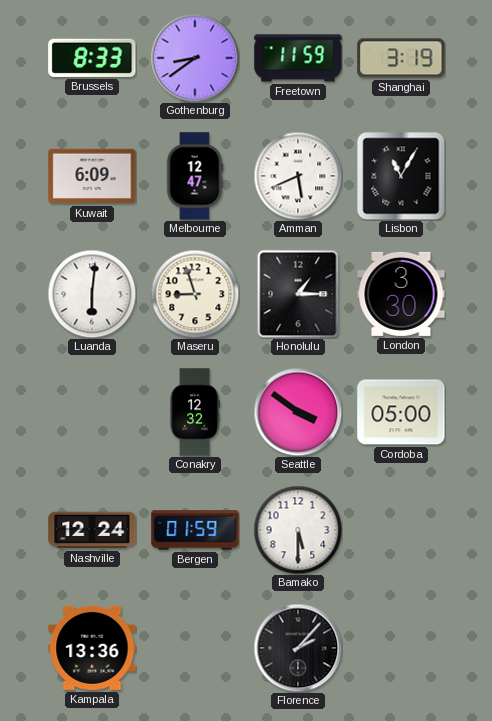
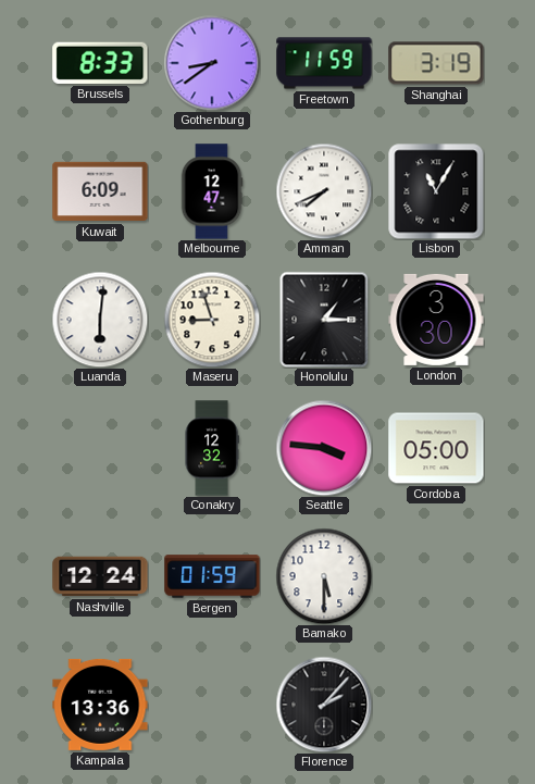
Amman: 5:41 -> 7:41
Seattle: 3:51 -> 3:46
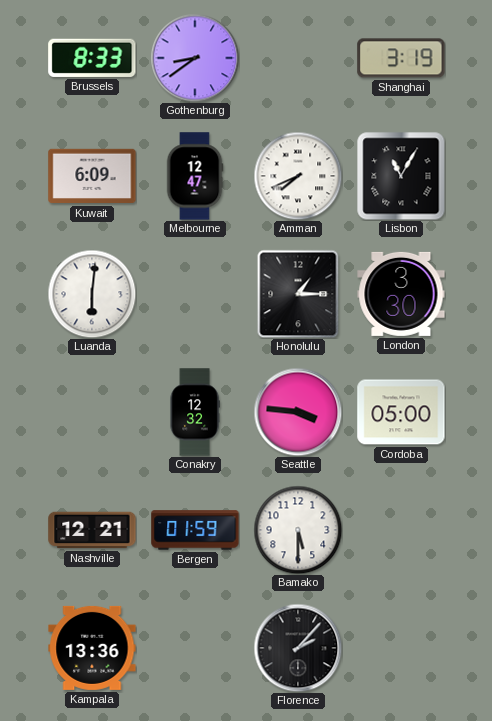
Freetown: 11:59 -> none
Maseru: 8:57 -> none
Nashville: 12:24 -> 12:21
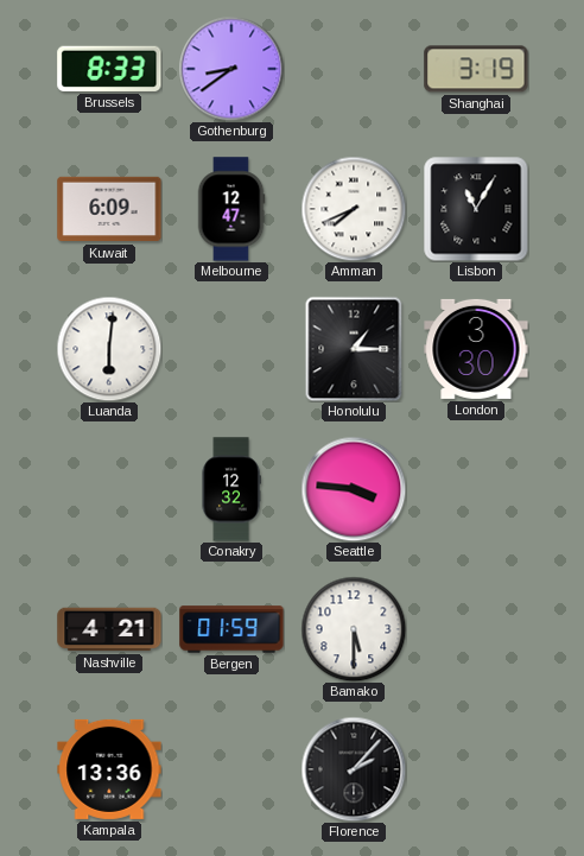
Cordoba: 05:00 -> none
Nashville: 12:21 -> 4:21
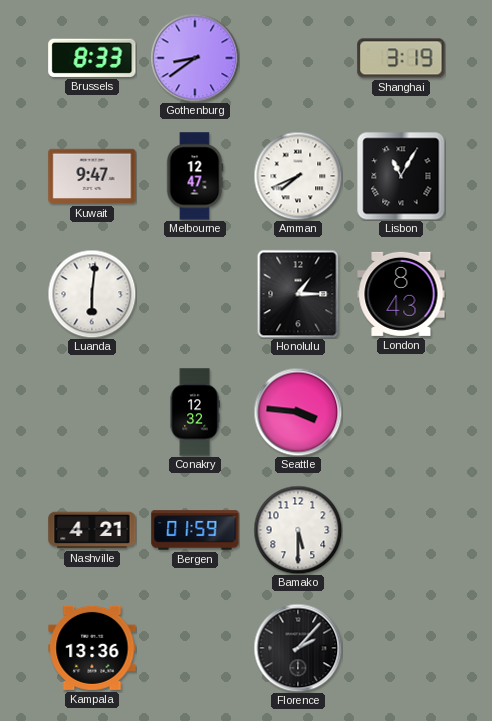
Kuwait: 6:09 -> 9:47
London: 3:30 -> 8:43
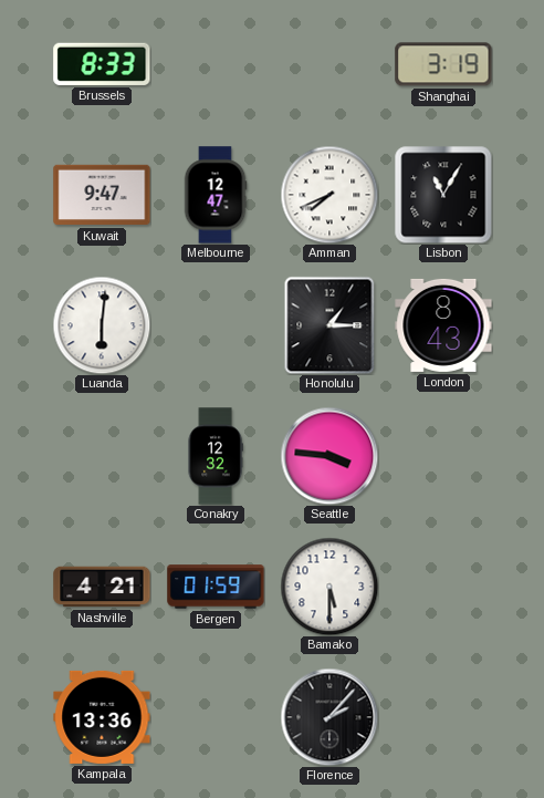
Gothenburg: 8:39 -> none
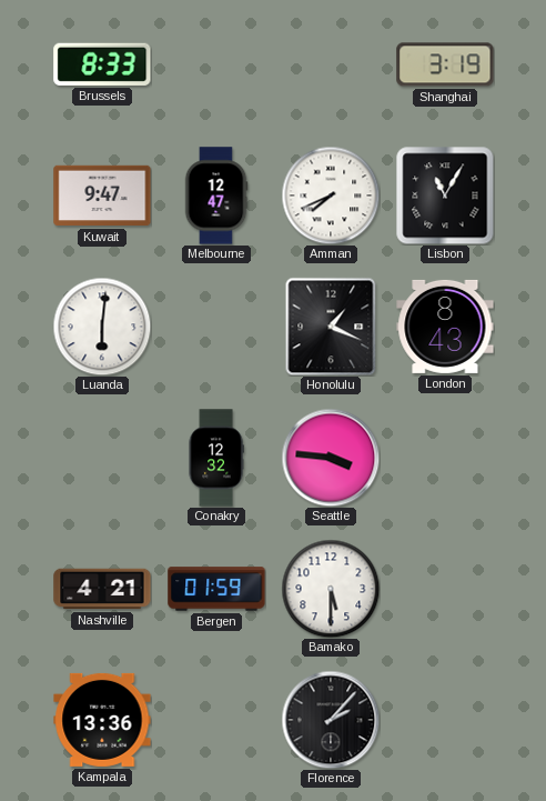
Honolulu: 1:15 -> 1:19
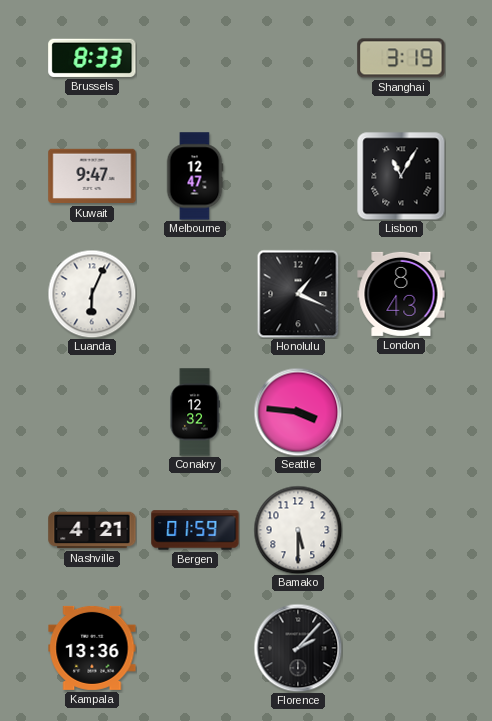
Amman: 7:41 -> none
Luanda: 6:01 -> 6:04
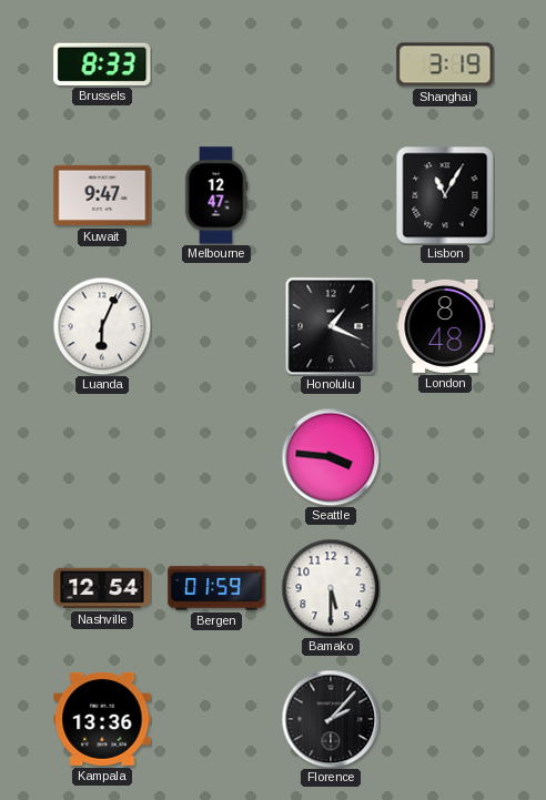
London: 8:43 -> 8:48
Conakry: 12:32 -> none
Nashville: 4:21 -> 12:54
